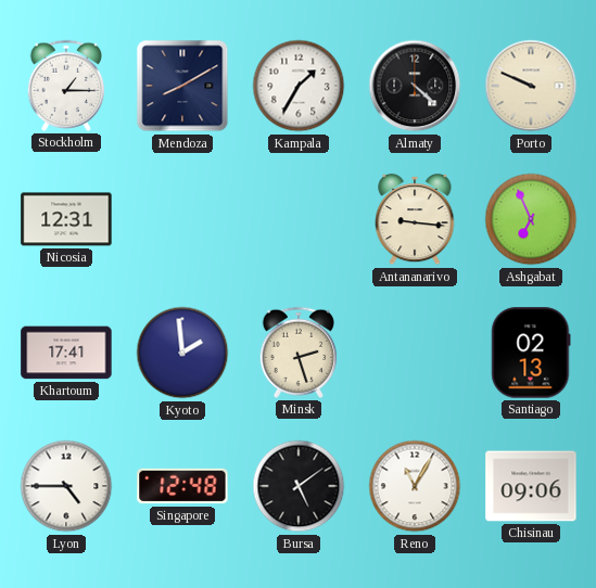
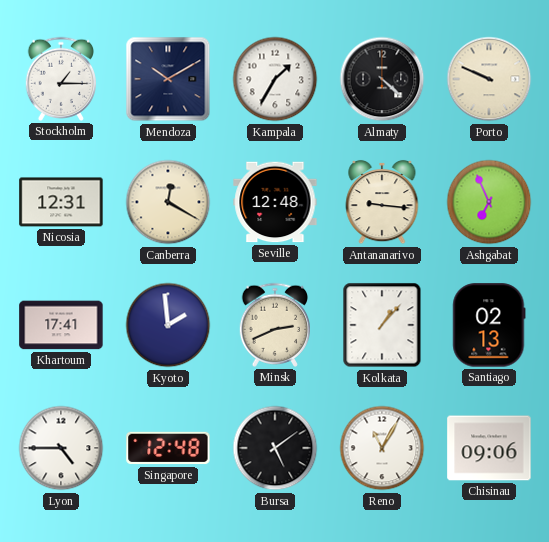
Mendoza: 8:10 -> 10:10
Canberra: none -> 12:20
Seville: none -> 12:48
Minsk: 2:27 -> 2:41
Kolkata: none -> 1:07
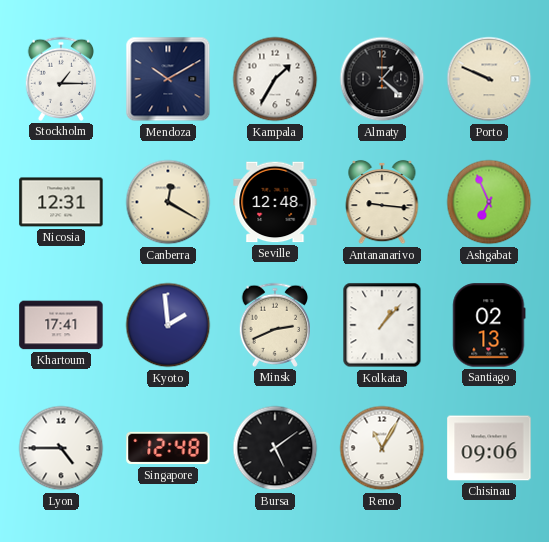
Almaty: 4:22 -> 1:22
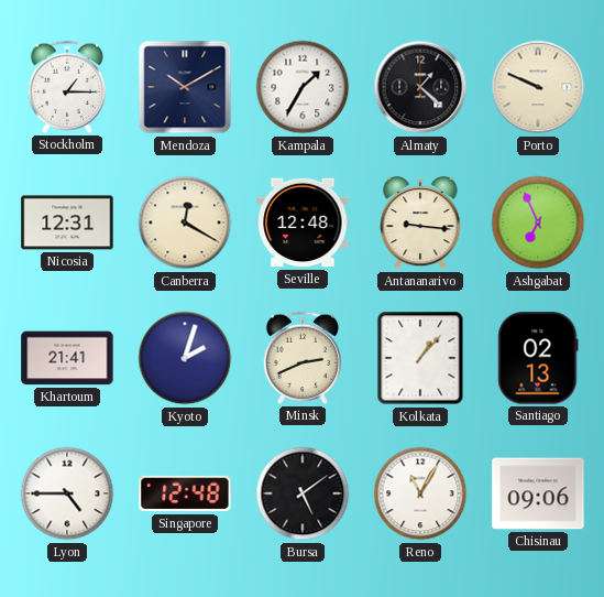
Khartoum: 17:41 -> 21:41
Kyoto: 1:59 -> 2:03
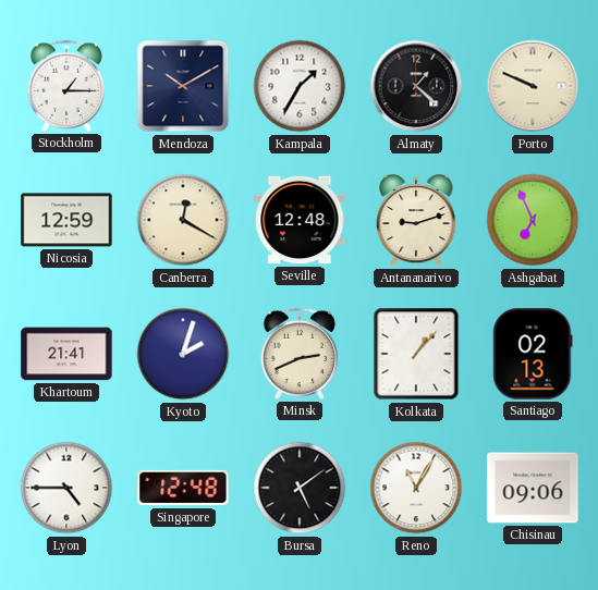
Nicosia: 12:31 -> 12:59
Antananarivo: 9:16 -> 9:12
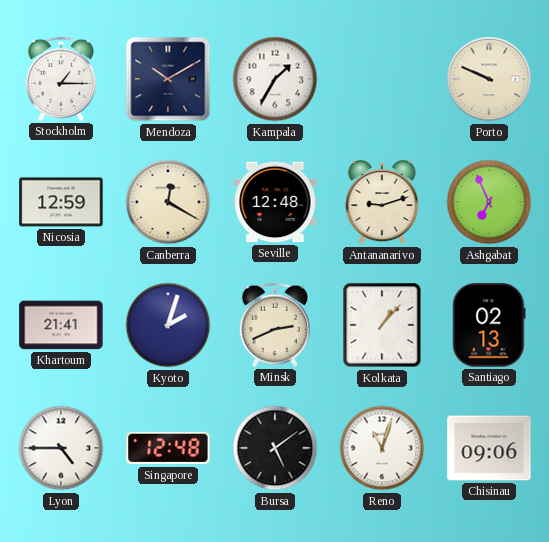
Almaty: 1:22 -> none
Reno: 11:05 -> 11:03
